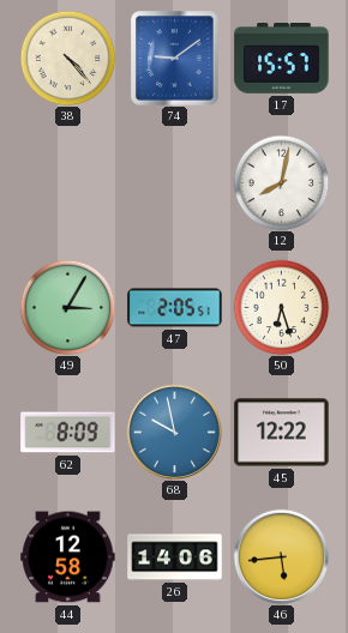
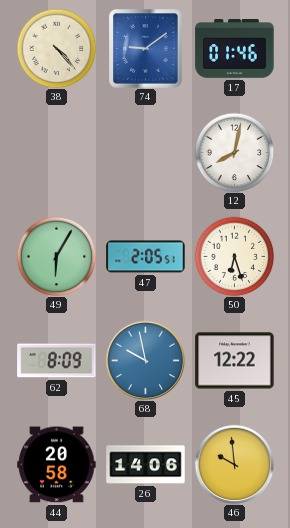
17: 15:57 -> 01:46
49: 3:05 -> 6:05
44: 12:58 -> 20:58
46: 5:44 -> 9:59
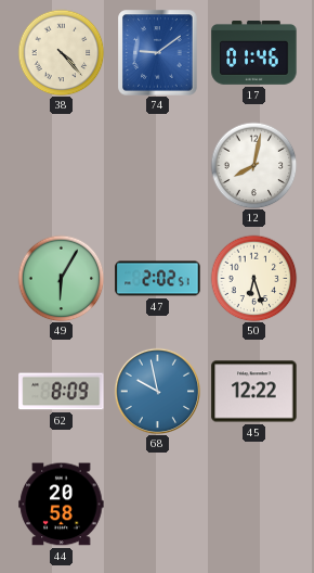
47: 2:05 -> 2:02
26: 14:06 -> none
46: 9:59 -> none
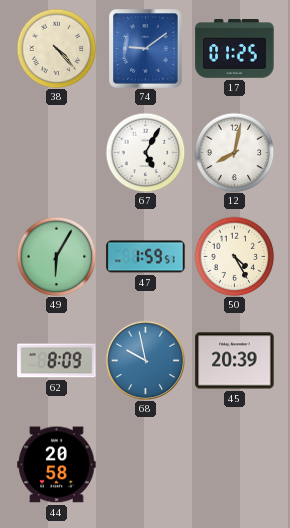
17: 01:46 -> 01:25
67: none -> 5:05
47: 2:02 -> 1:59
50: 6:27 -> 4:25
45: 12:22 -> 20:39
